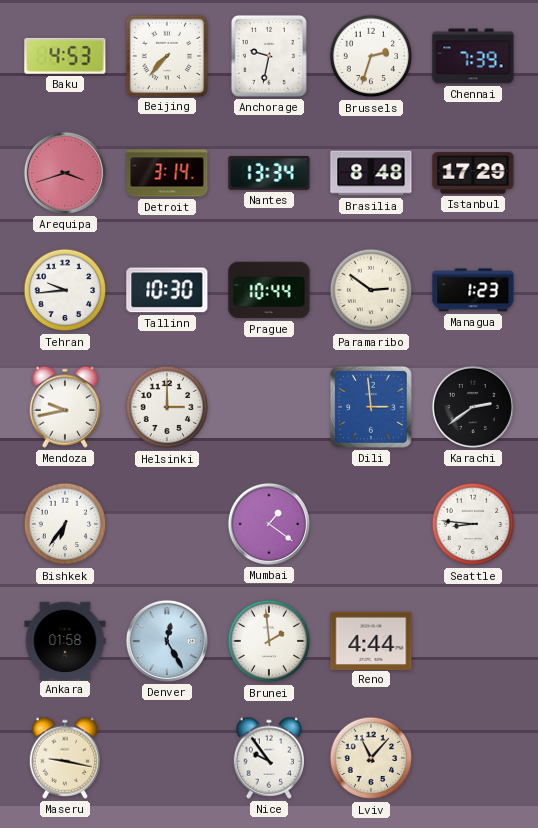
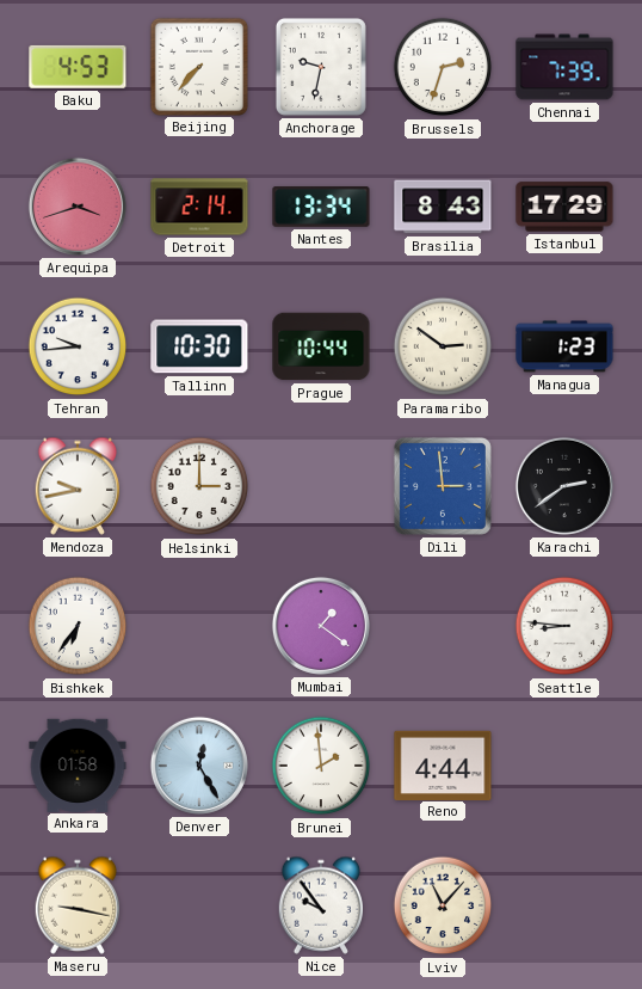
Detroit: 3:14 -> 2:14
Brasilia: 8:48 -> 8:43
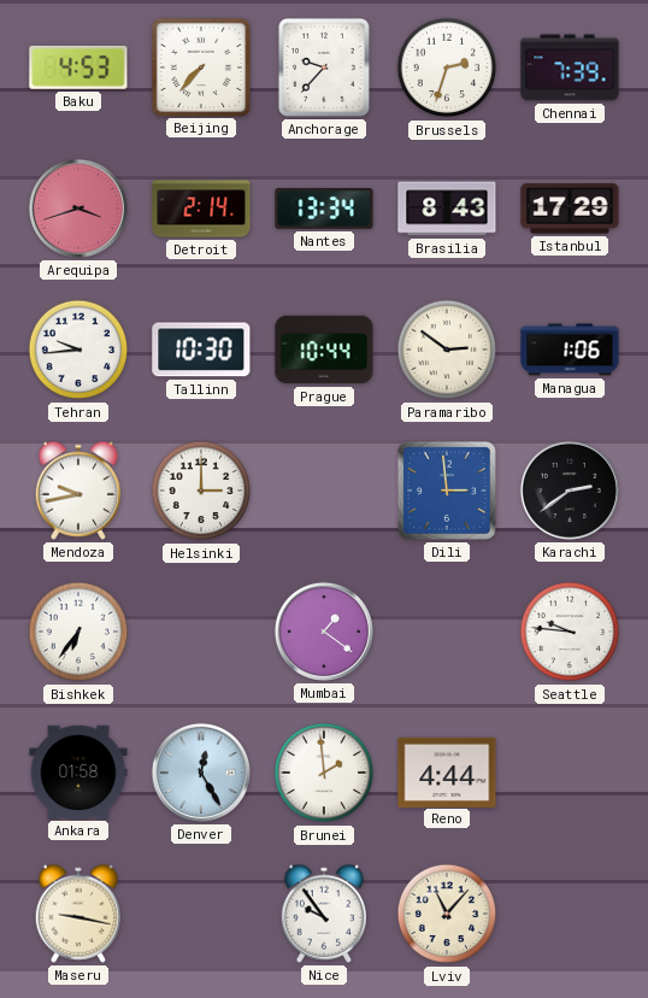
Anchorage: 9:32 -> 9:37
Managua: 1:23 -> 1:06
Seattle: 8:46 -> 9:46
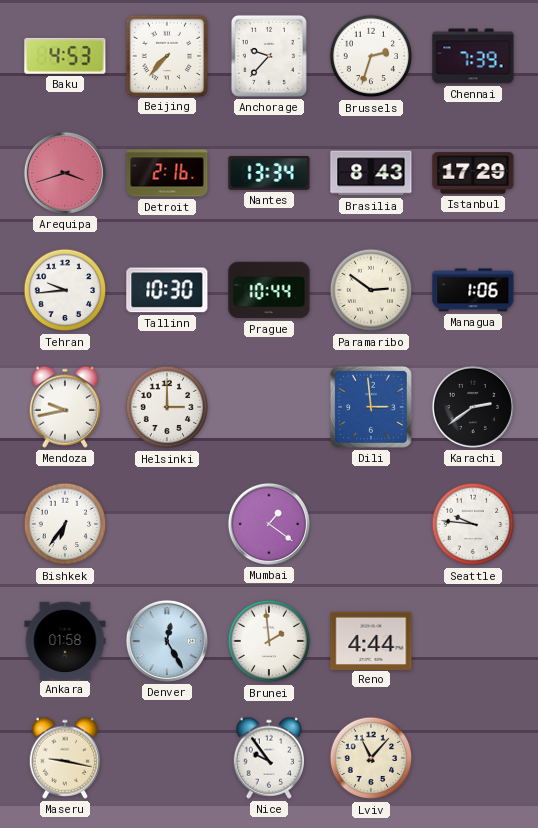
Detroit: 2:14 -> 2:16
